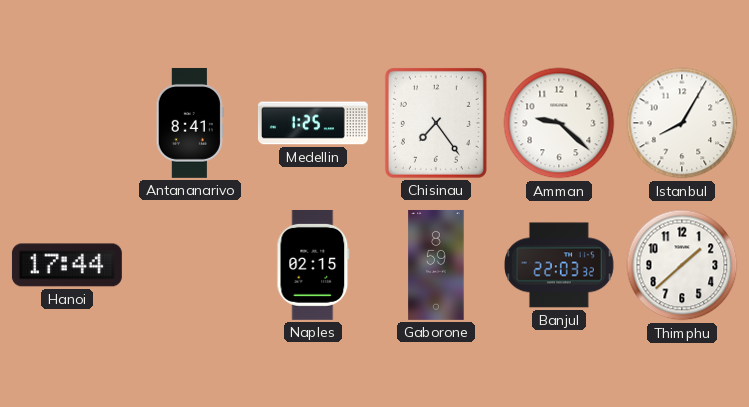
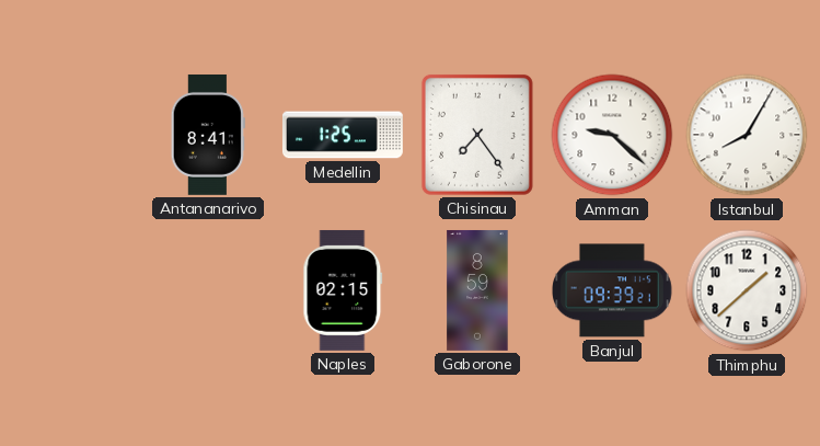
Hanoi: 17:44 -> none
Banjul: 22:03 -> 09:39
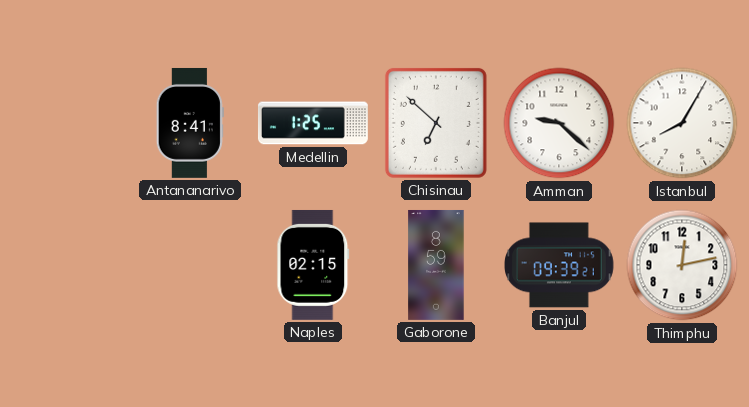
Chisinau: 7:24 -> 6:52
Thimphu: 1:38 -> 12:13
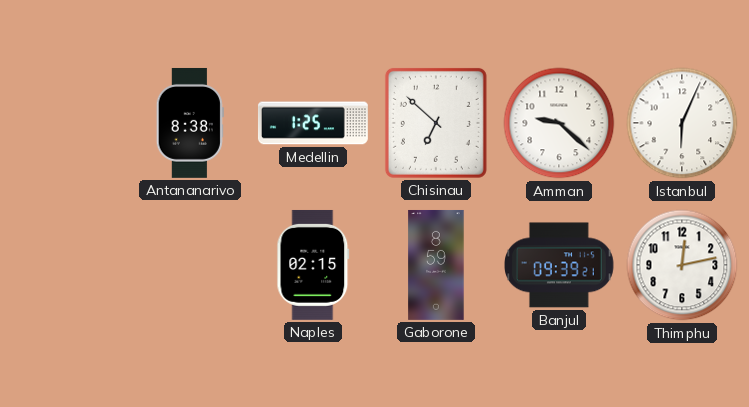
Antananarivo: 8:41 -> 8:38
Istanbul: 8:05 -> 6:04
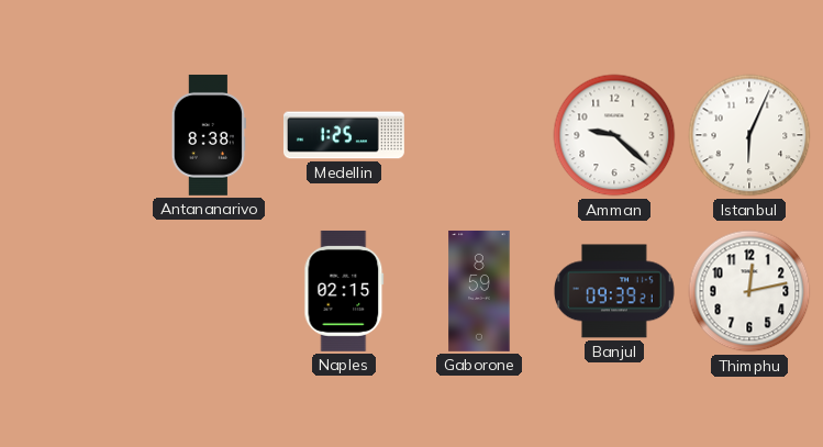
Chisinau: 6:52 -> none
